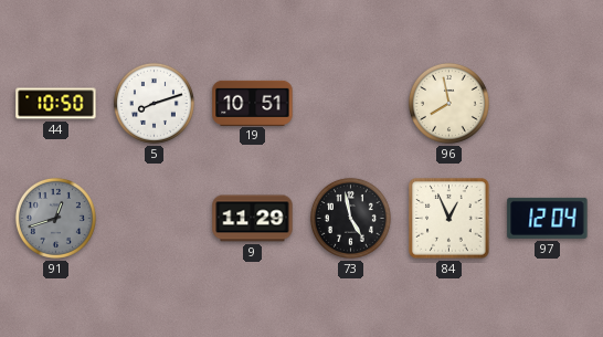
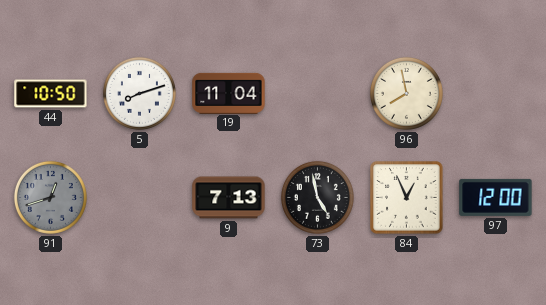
19: 10:51 -> 11:04
9: 11:29 -> 7:13
97: 12:04 -> 12:00
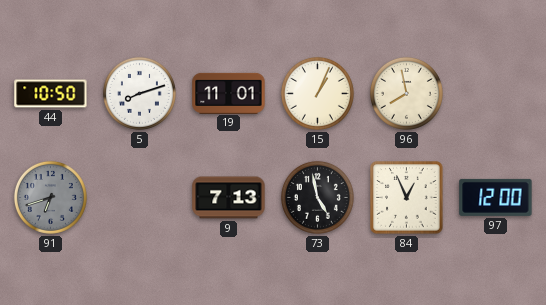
19: 11:04 -> 11:01
15: none -> 1:04
91: 12:42 -> 6:42
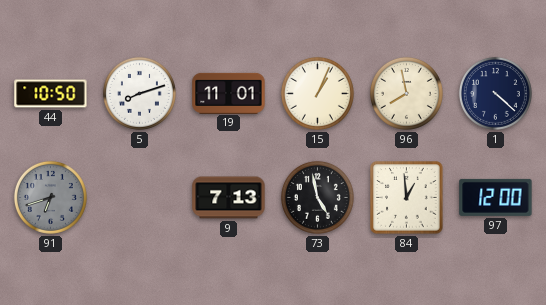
1: none -> 4:22
84: 12:56 -> 12:59
